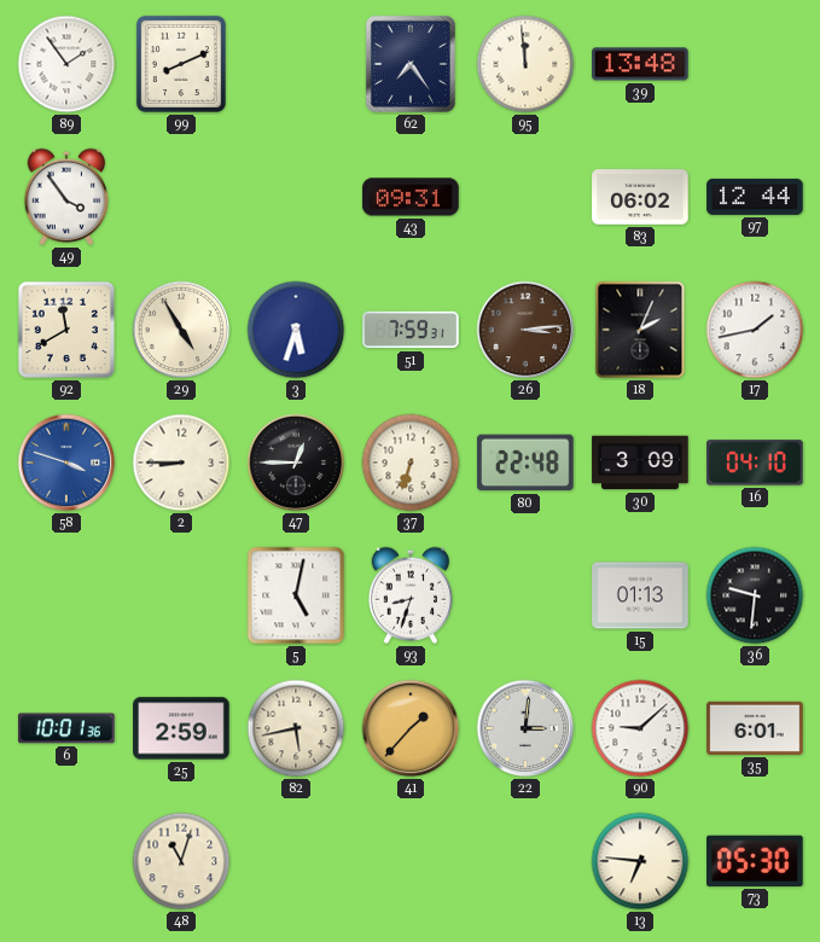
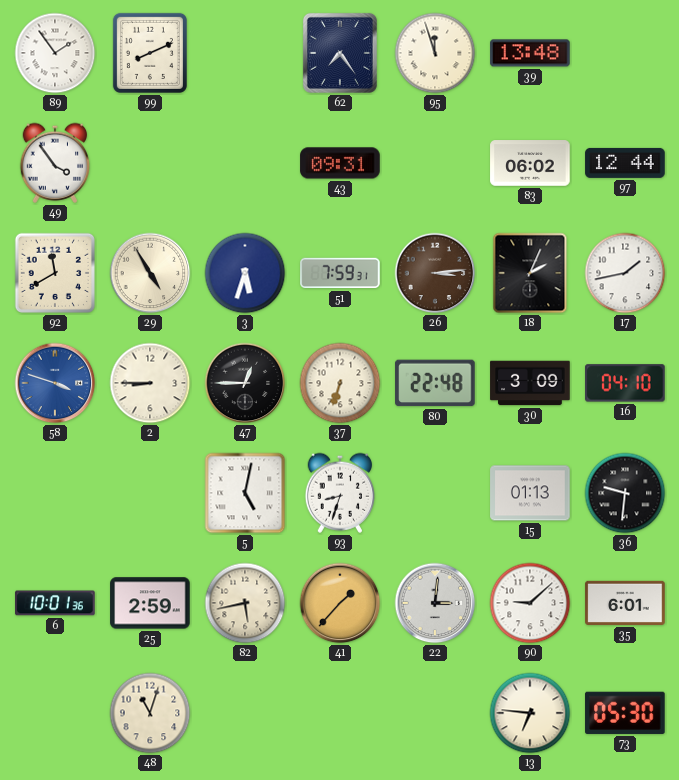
95: 11:59 -> 11:57
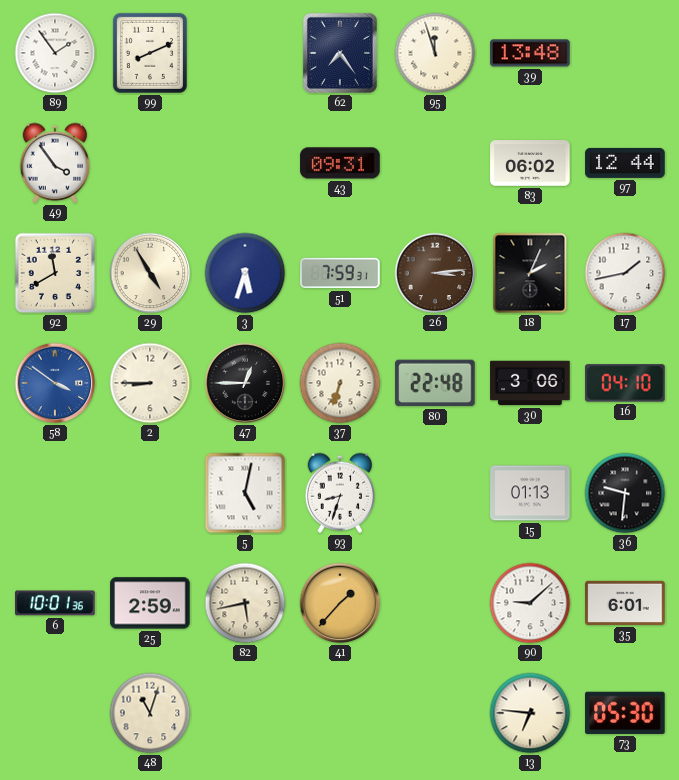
58: 3:48 -> 3:51
30: 3:09 -> 3:06
22: 3:01 -> none
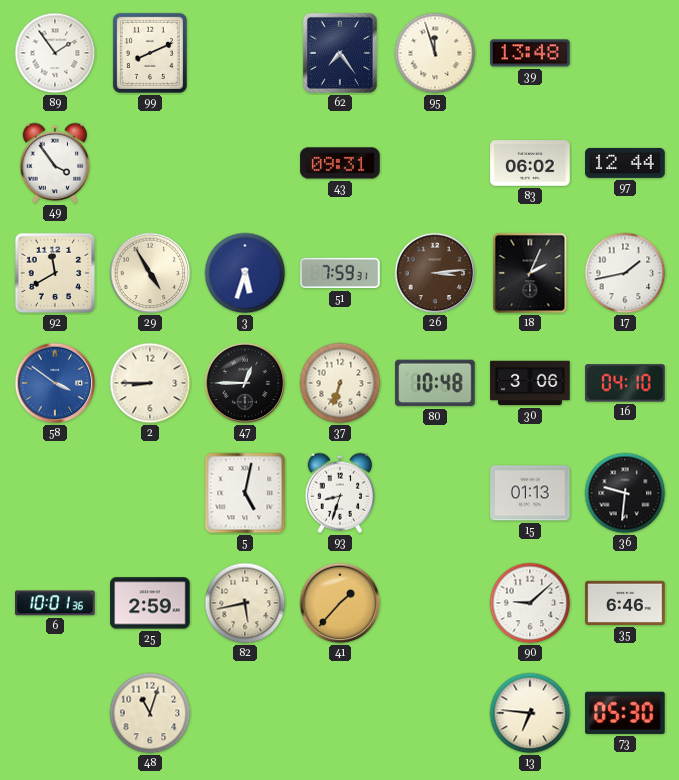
80: 22:48 -> 10:48
35: 6:01 -> 6:46
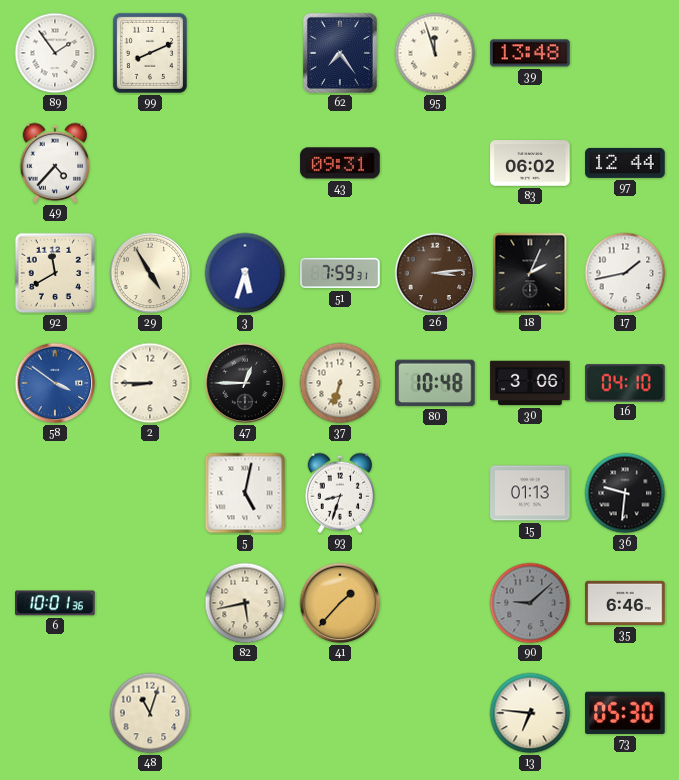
49: 3:54 -> 4:37
25: 2:59 -> none
90 dial: white -> grey
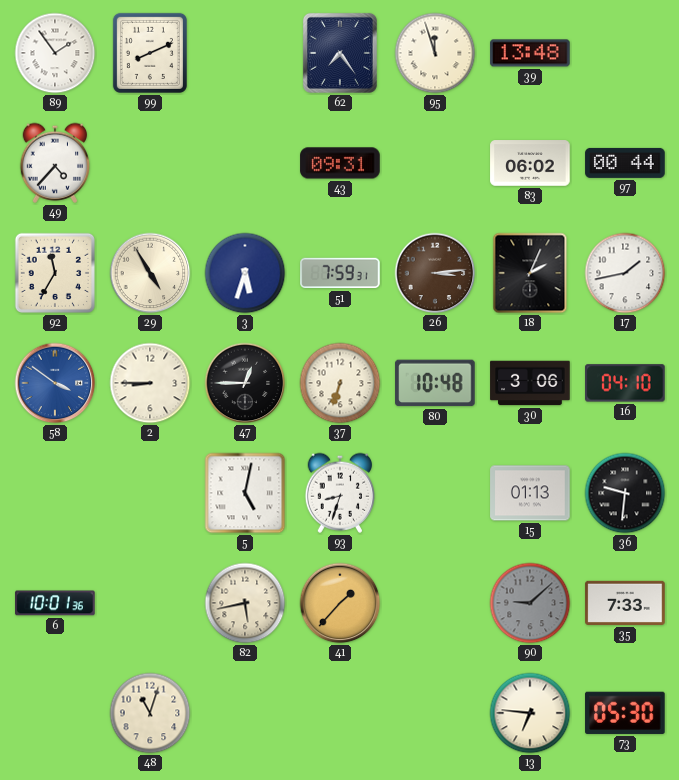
97: 12:44 -> 00:44
92: 11:40 -> 11:35
35: 6:46 -> 7:33
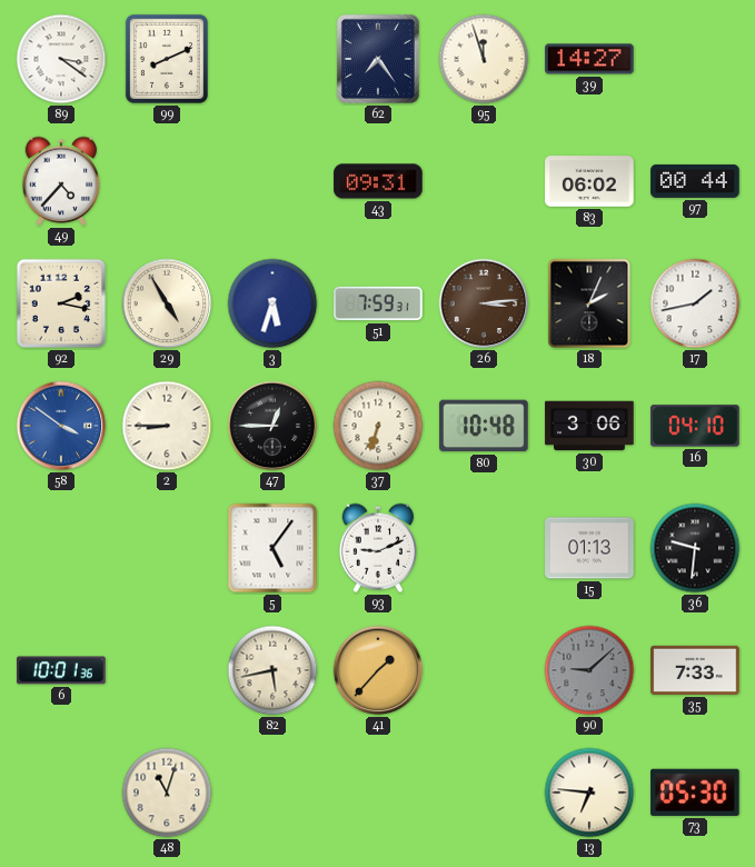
89: 1:54 -> 3:21
39: 13:48 -> 14:27
92: 11:35 -> 2:17
5: 5:02 -> 5:06
93: 8:33 -> 9:11
